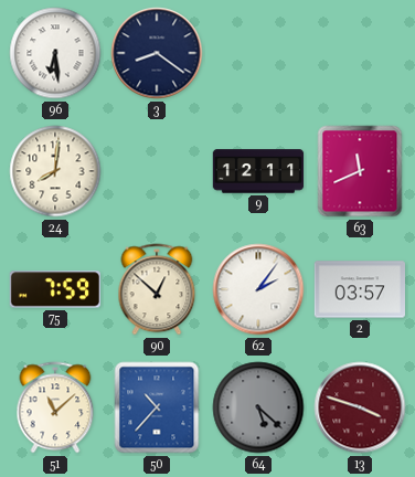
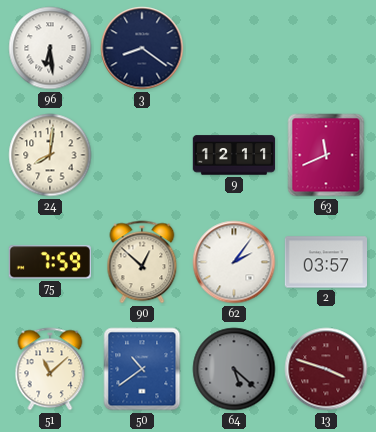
50: 10:37 -> 10:39
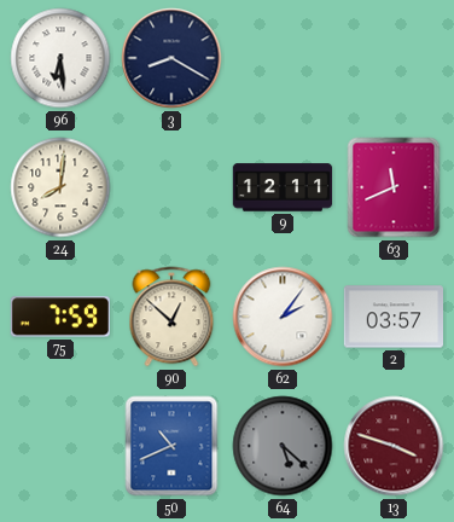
3: 8:21 -> 8:20
51: 11:08 -> none
50: 10:39 -> 10:41
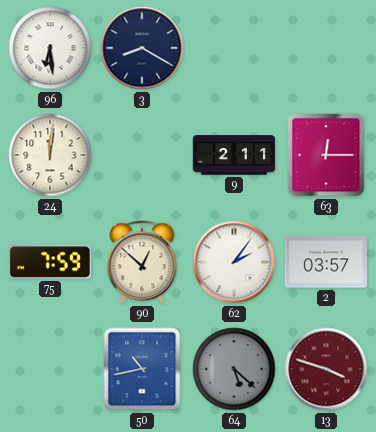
24: 8:01 -> 12:01
9: 12:11 -> 2:11
63: 11:41 -> 12:15
50: 10:41 -> 10:43
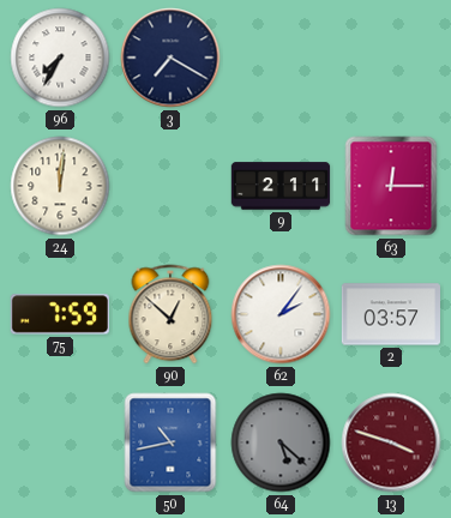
96: 6:29 -> 7:35
3: 8:20 -> 7:20
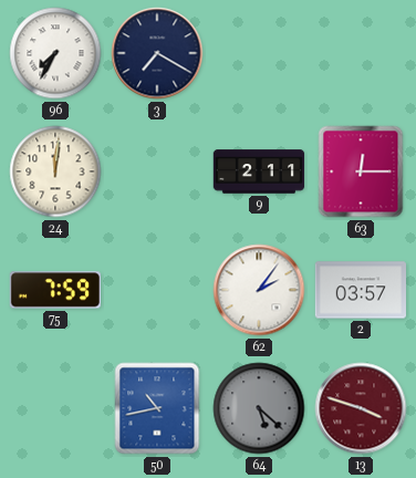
90: 12:52 -> none
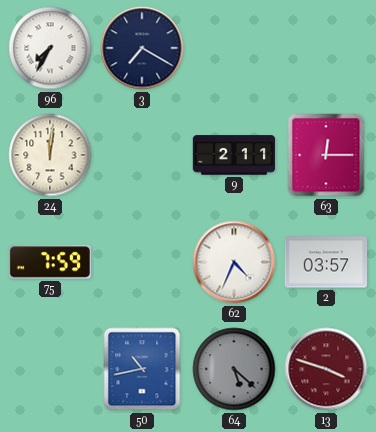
62: 2:06 -> 4:34
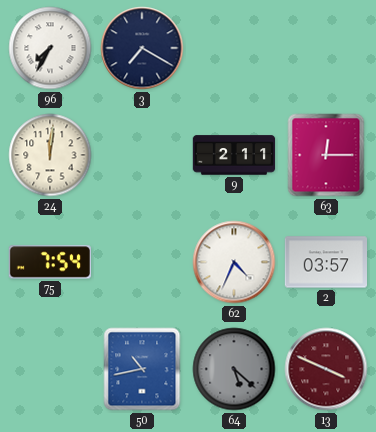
75: 7:59 -> 7:54
13: 3:48 -> 3:49
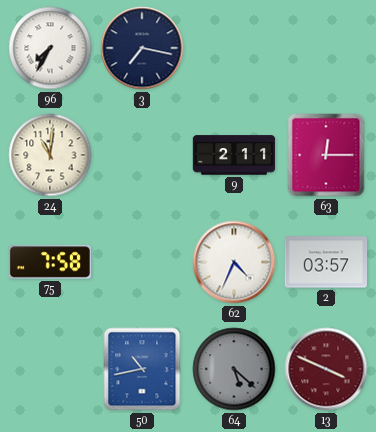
3: 7:20 -> 7:17
24: 12:01 -> 11:01
75: 7:54 -> 7:58
